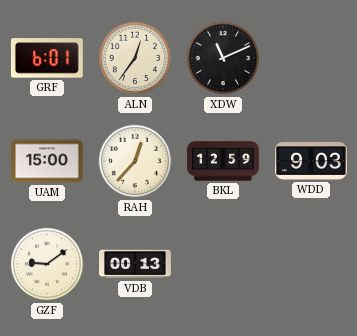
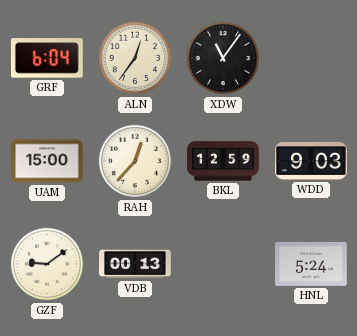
GRF: 6:01 -> 6:04
XDW: 11:11 -> 11:06
HNL: none -> 5:24
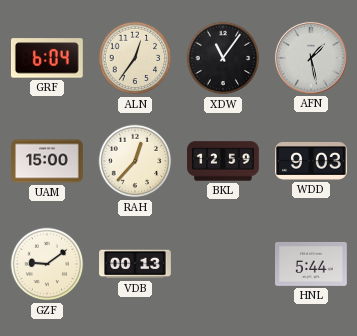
AFN: none -> 1:28
HNL: 5:24 -> 5:44
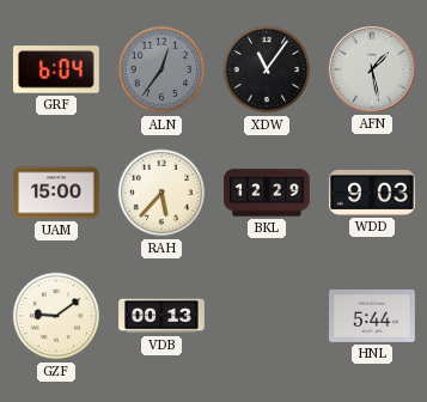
ALN dial: cream -> grey
RAH: 12:37 -> 5:37
BKL: 12:59 -> 12:29
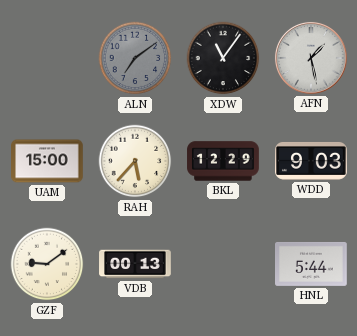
GRF: 6:04 -> none
ALN: 12:36 -> 7:09
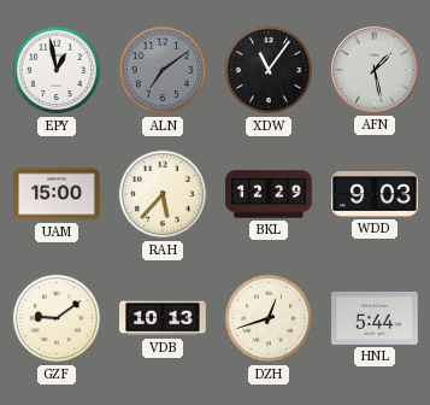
EPY: none -> 12:58
VDB: 00:13 -> 10:13
DZH: none -> 12:42
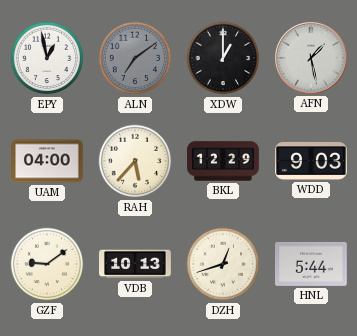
XDW: 11:06 -> 1:00
UAM: 15:00 -> 04:00
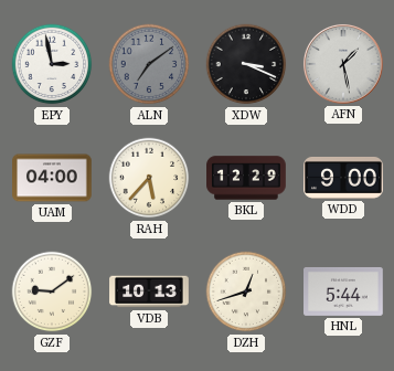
EPY: 12:58 -> 2:58
XDW: 1:00 -> 3:19
WDD: 9:03 -> 9:00
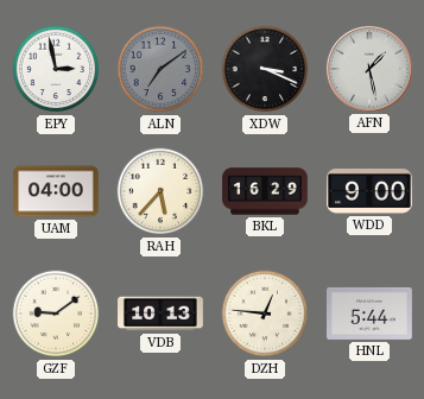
BKL: 12:29 -> 16:29
DZH: 12:42 -> 12:46
